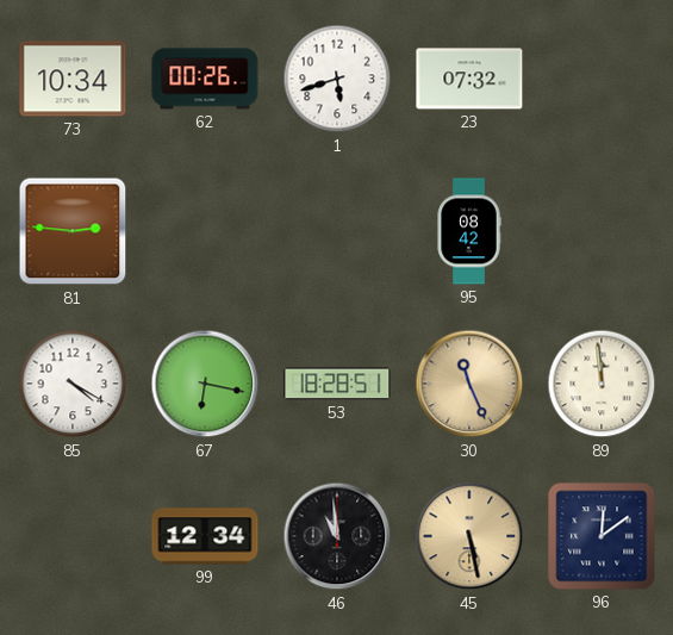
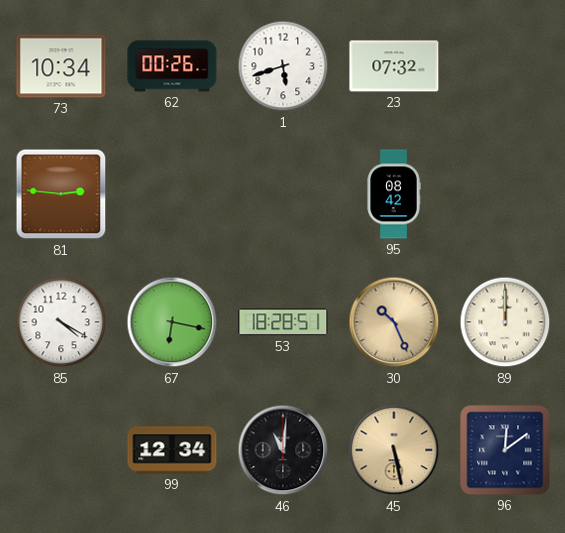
30: 11:26 -> 10:26
89: 11:59 -> 12:00
46: 10:59 -> 11:01
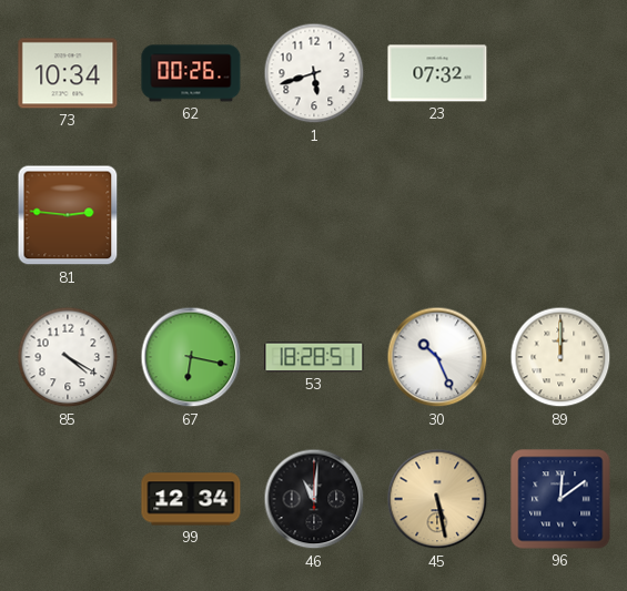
95: 08:42 -> none
30 dial: champagne -> white
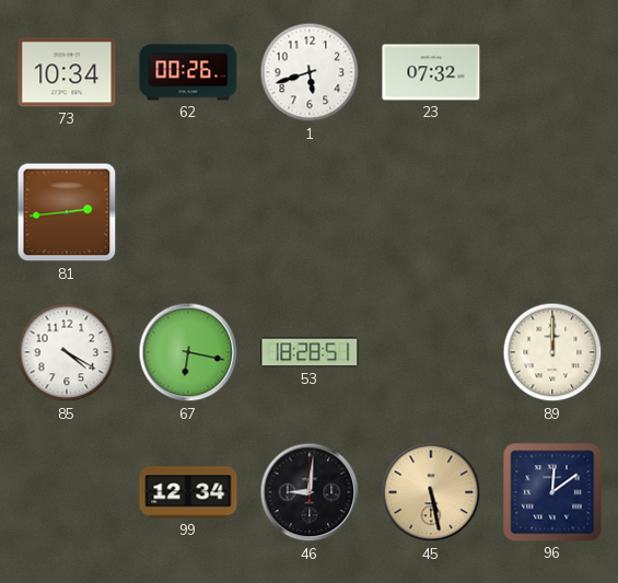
81: 2:46 -> 2:44
30: 10:26 -> none
46: 11:01 -> 9:01
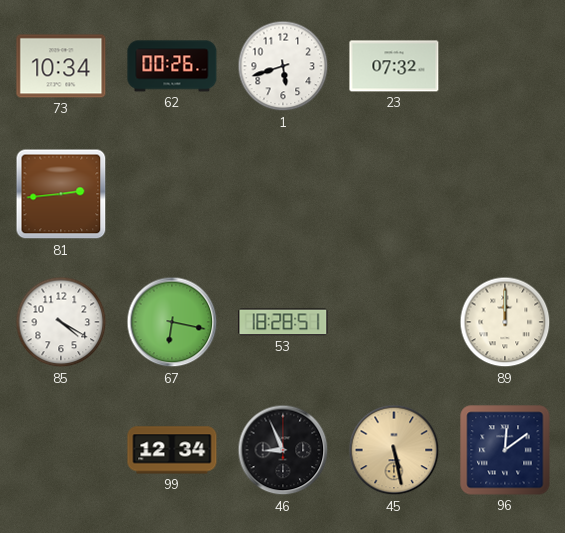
46: 9:01 -> 8:56
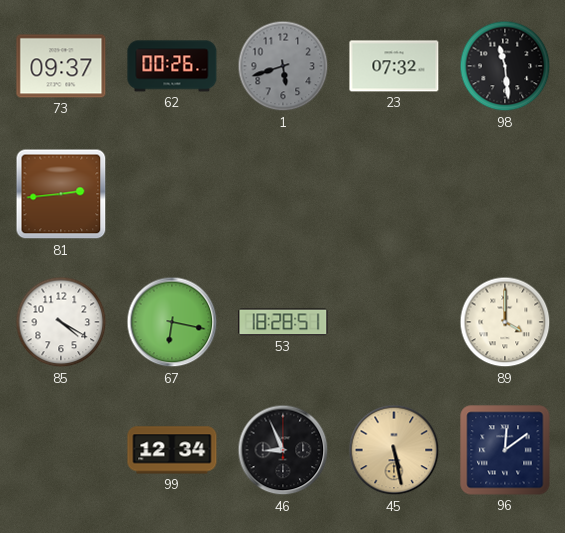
73: 10:34 -> 09:37
1 dial: white -> grey
98: none -> 11:29
89: 12:00 -> 4:00
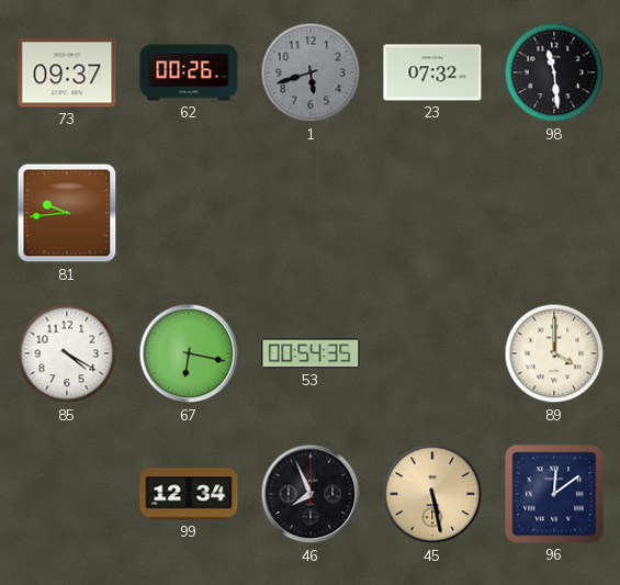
81: 2:44 -> 9:44
53: 18:28 -> 00:54
46: 8:56 -> 7:56
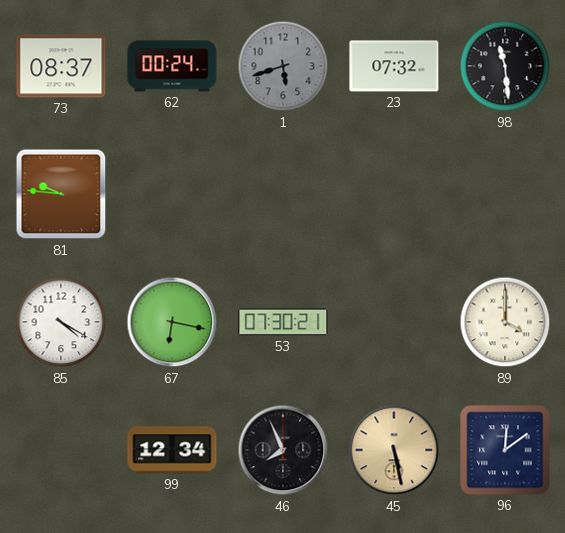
73: 09:37 -> 08:37
62: 00:26 -> 00:24
81: 9:44 -> 9:46
53: 00:54 -> 07:30
